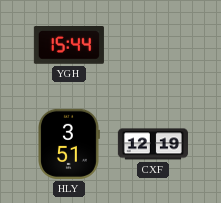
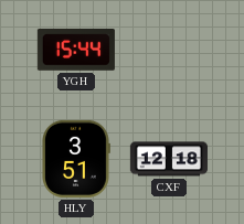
CXF: 12:19 -> 12:18
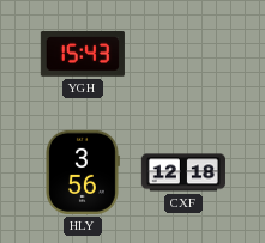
YGH: 15:44 -> 15:43
HLY: 3:51 -> 3:56
